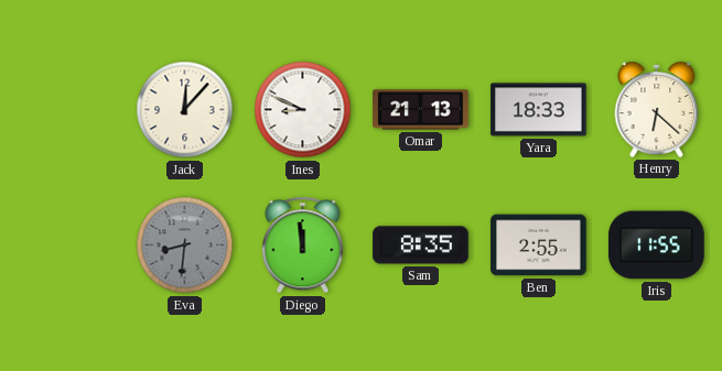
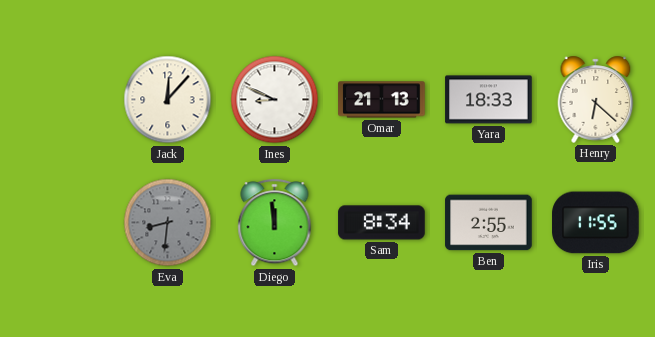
Sam: 8:35 -> 8:34
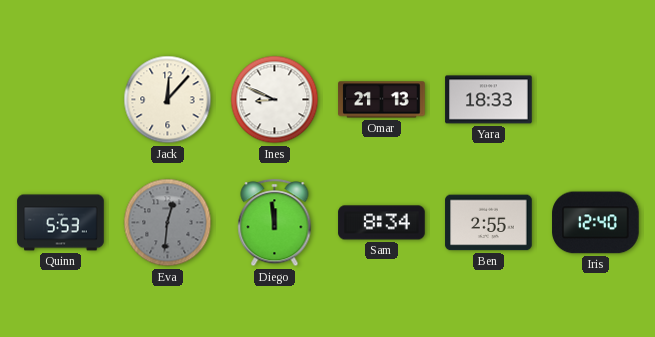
Henry: 6:22 -> none
Quinn: none -> 5:53
Eva: 8:31 -> 12:31
Iris: 11:55 -> 12:40
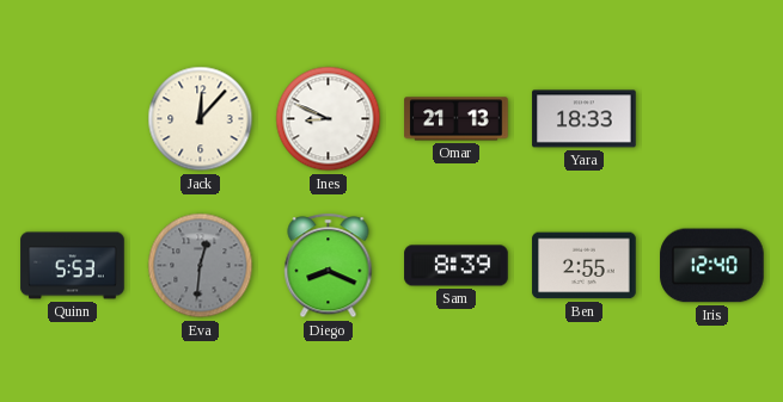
Diego: 11:59 -> 8:19
Sam: 8:34 -> 8:39
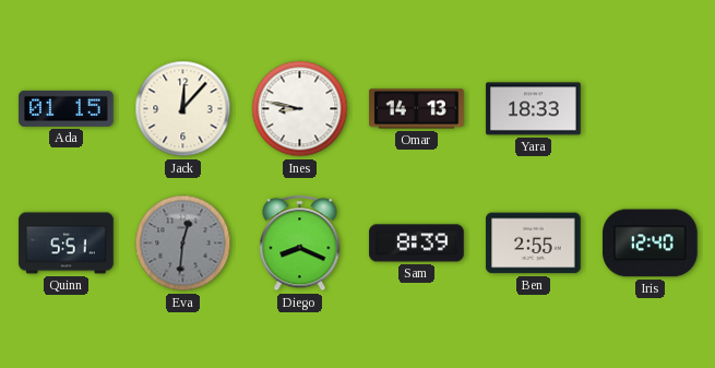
Ada: none -> 01:15
Ines: 8:49 -> 8:47
Omar: 21:13 -> 14:13
Quinn: 5:53 -> 5:51
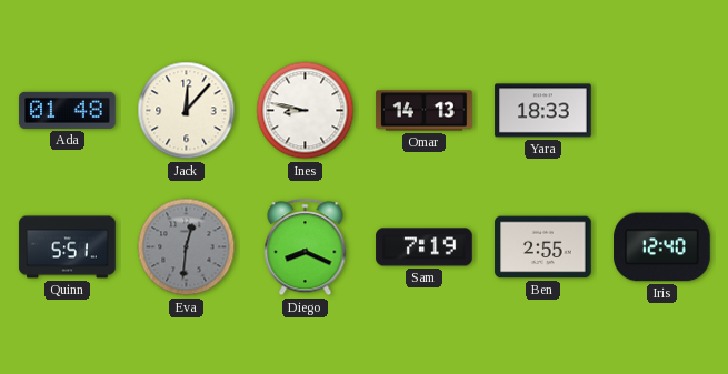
Ada: 01:15 -> 01:48
Sam: 8:39 -> 7:19
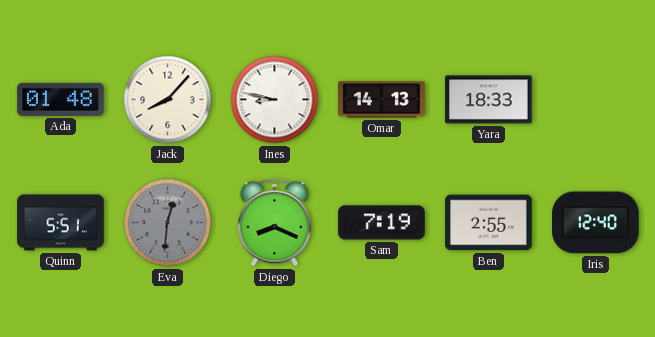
Jack: 12:07 -> 8:07
